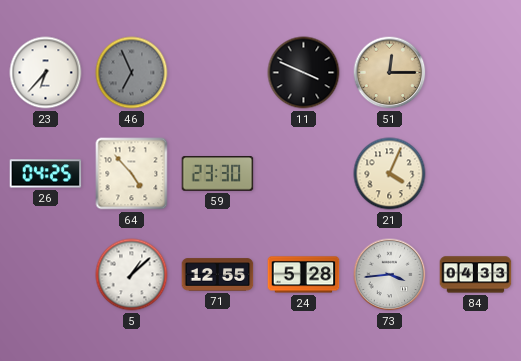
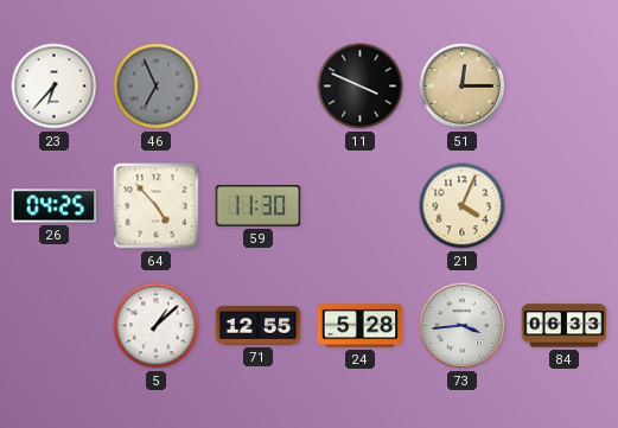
59: 23:30 -> 11:30
84: 04:33 -> 06:33
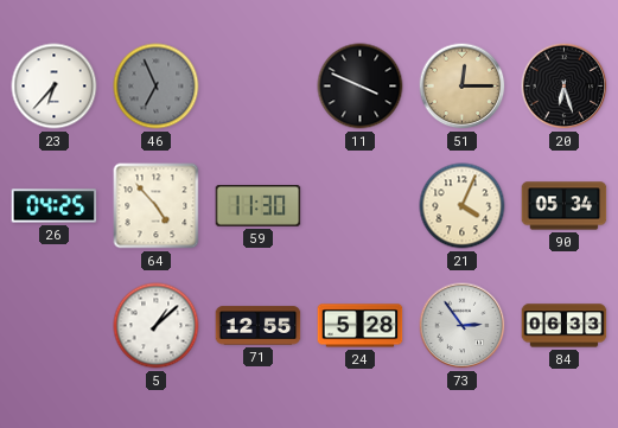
20: none -> 6:27
90: none -> 05:34
73: 3:44 -> 2:54
